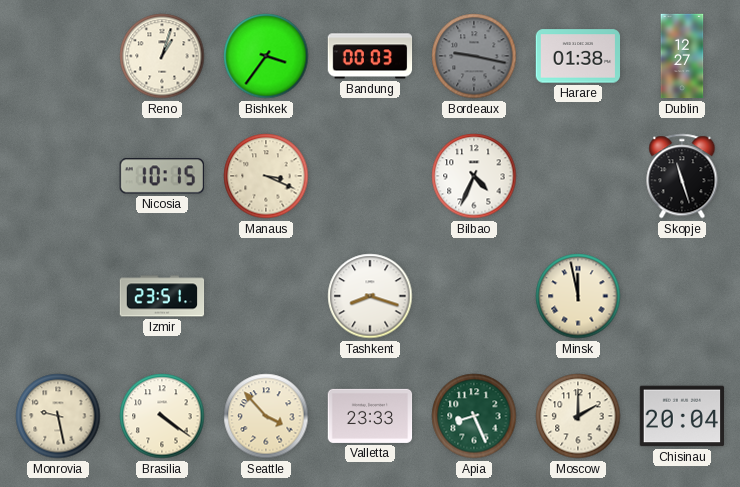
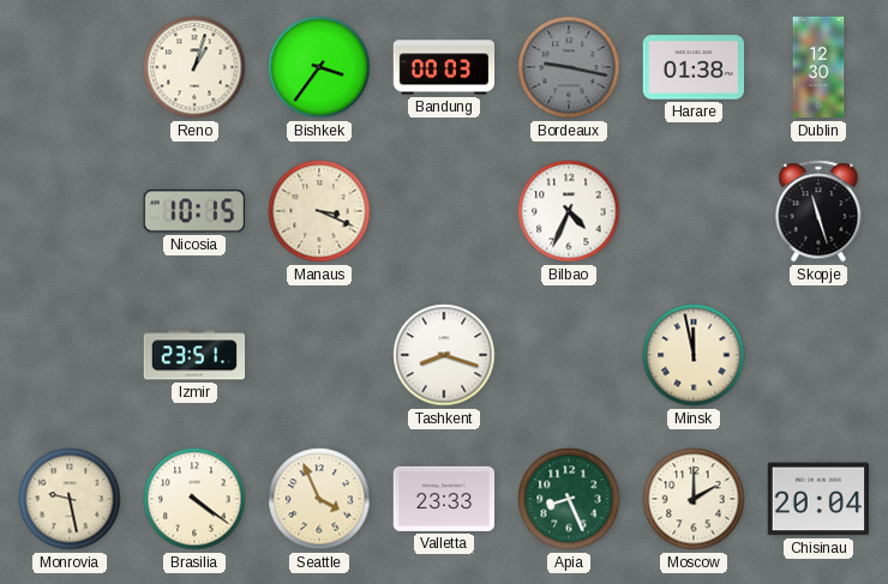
Dublin: 12:27 -> 12:30
Seattle: 3:53 -> 3:56
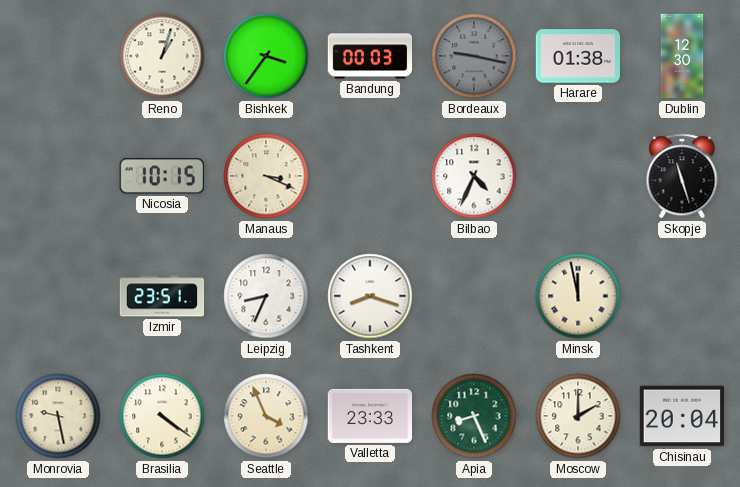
Leipzig: none -> 8:34
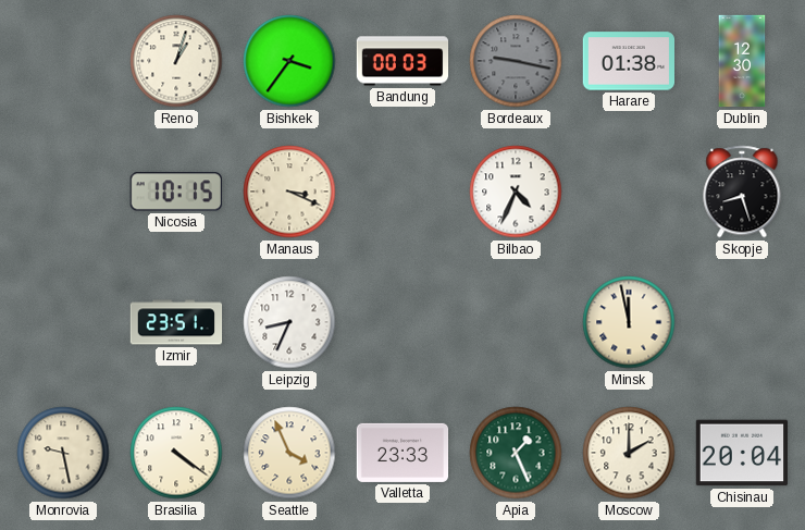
Skopje: 11:27 -> 8:27
Tashkent: 8:18 -> none
Apia: 8:26 -> 1:26
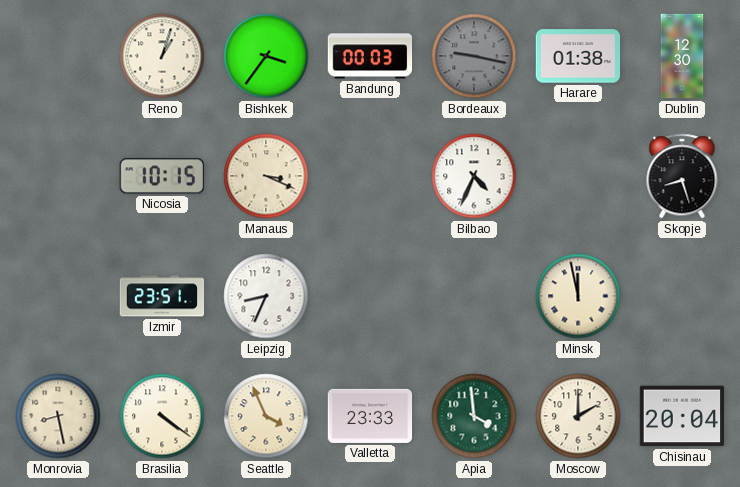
Monrovia: 9:28 -> 8:28
Apia: 1:26 -> 3:59
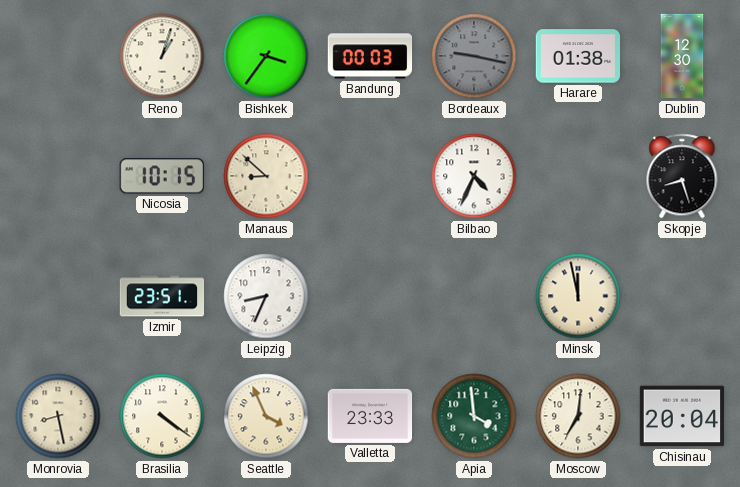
Manaus: 3:19 -> 8:52
Moscow: 2:00 -> 7:01
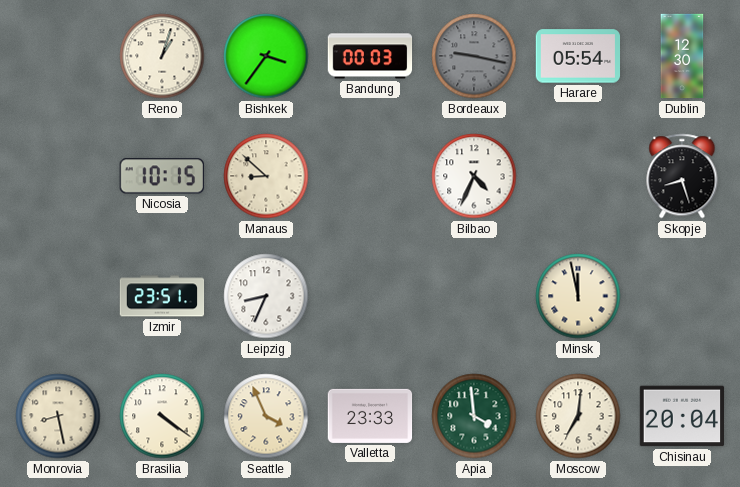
Harare: 01:38 -> 05:54
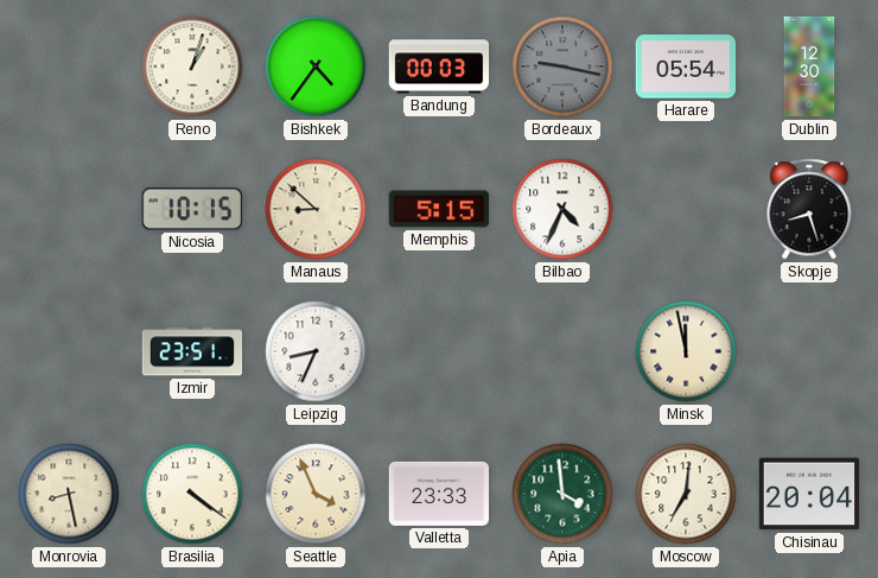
Bishkek: 3:36 -> 4:36
Memphis: none -> 5:15
